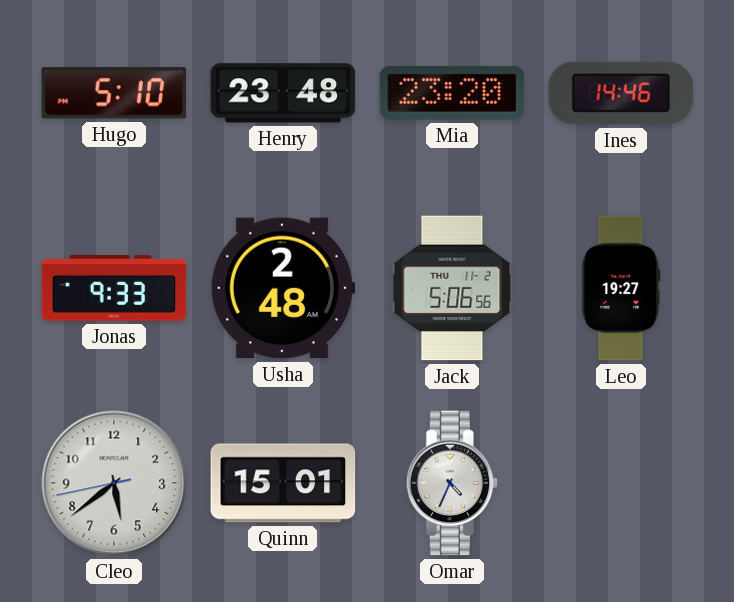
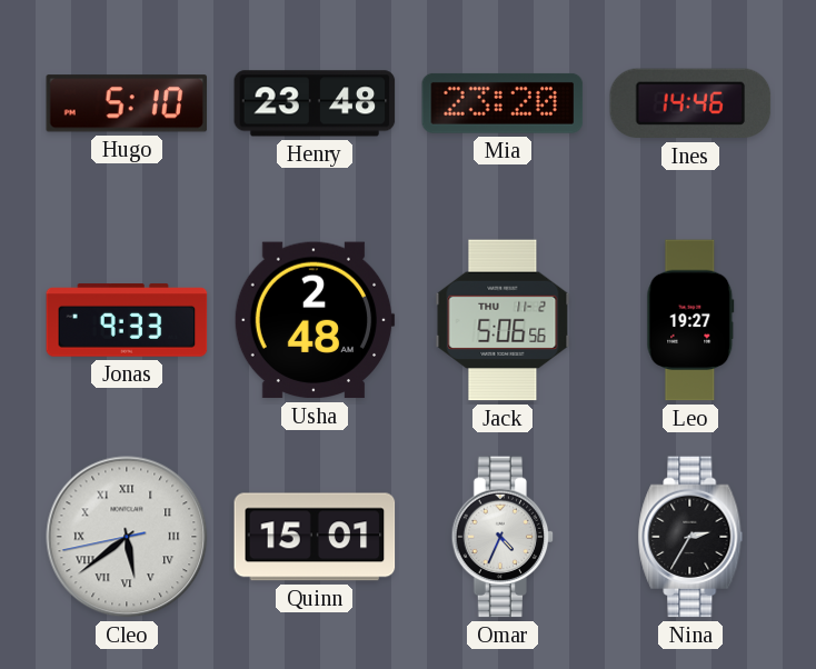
Cleo numerals: Arabic -> Roman
Nina: none -> 2:35
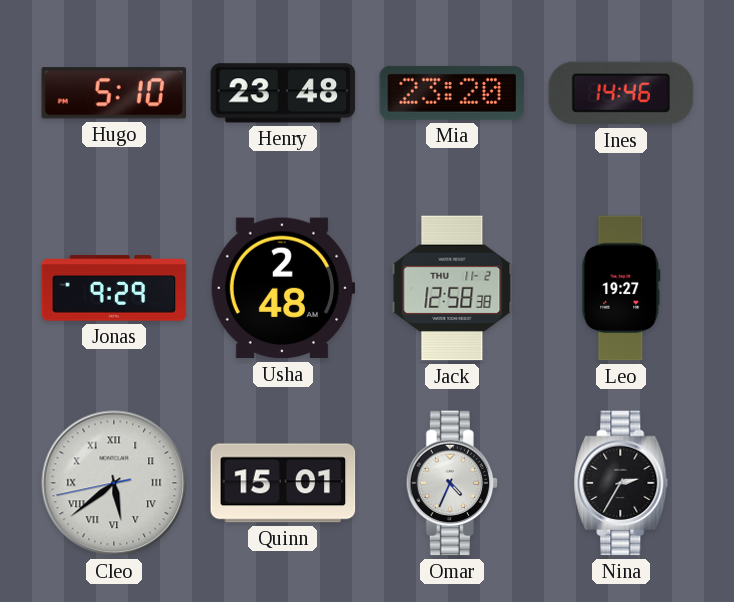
Jonas: 9:33 -> 9:29
Jack: 5:06 -> 12:58
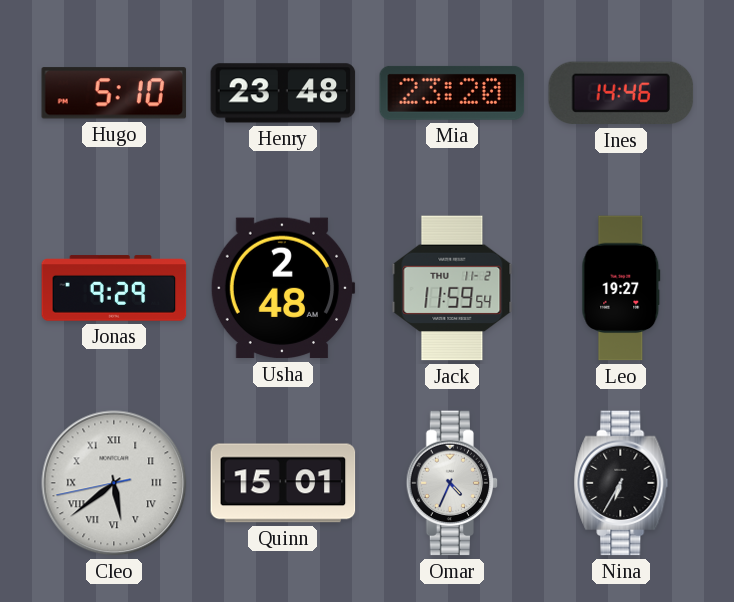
Jack: 12:58 -> 11:59
Nina: 2:35 -> 6:35
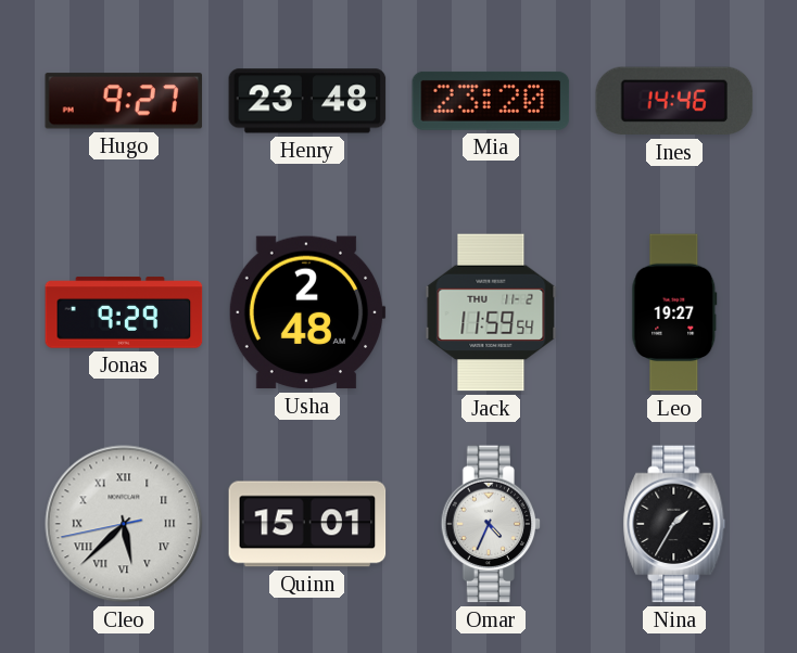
Hugo: 5:10 -> 9:27
Cleo: 5:38 -> 5:37
Nina: 6:35 -> 1:35
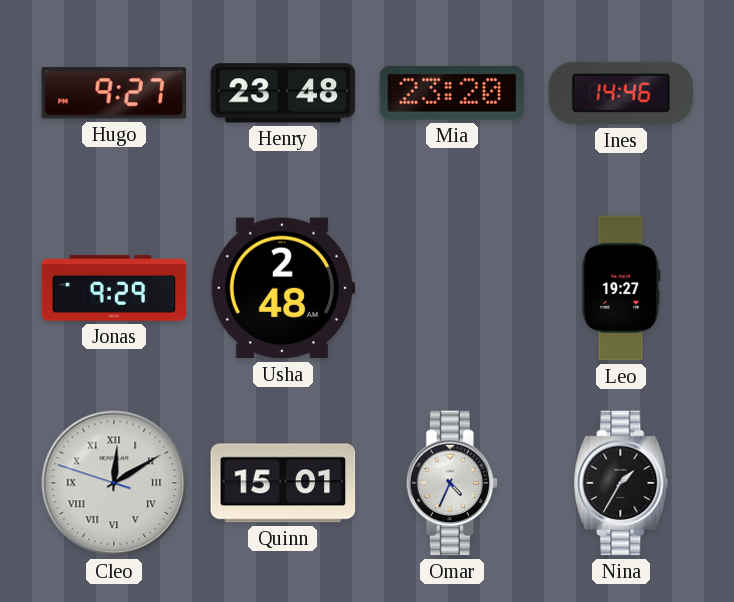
Jack: 11:59 -> none
Cleo: 5:37 -> 12:09
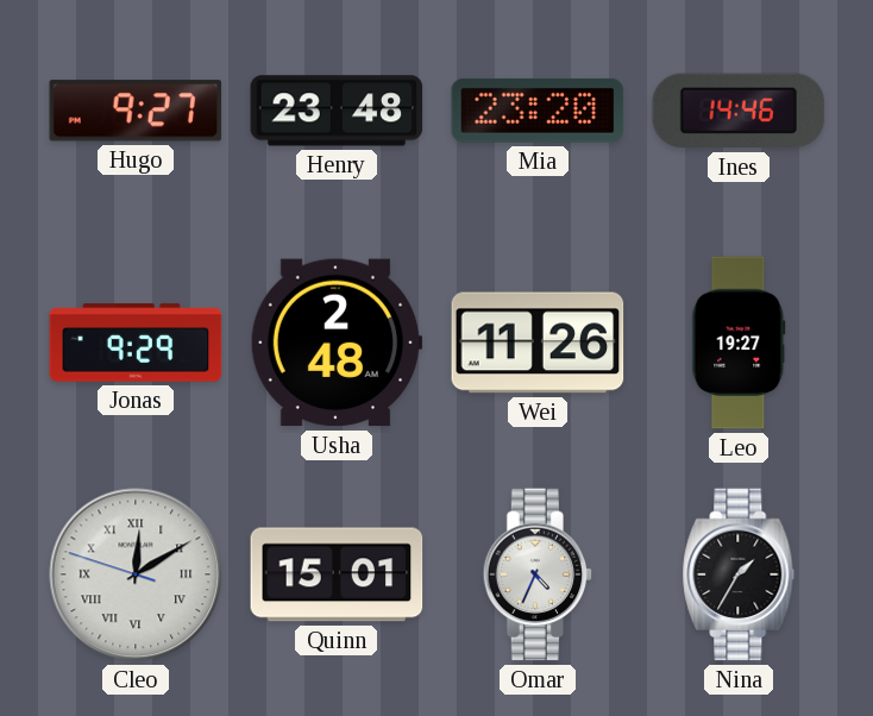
Wei: none -> 11:26
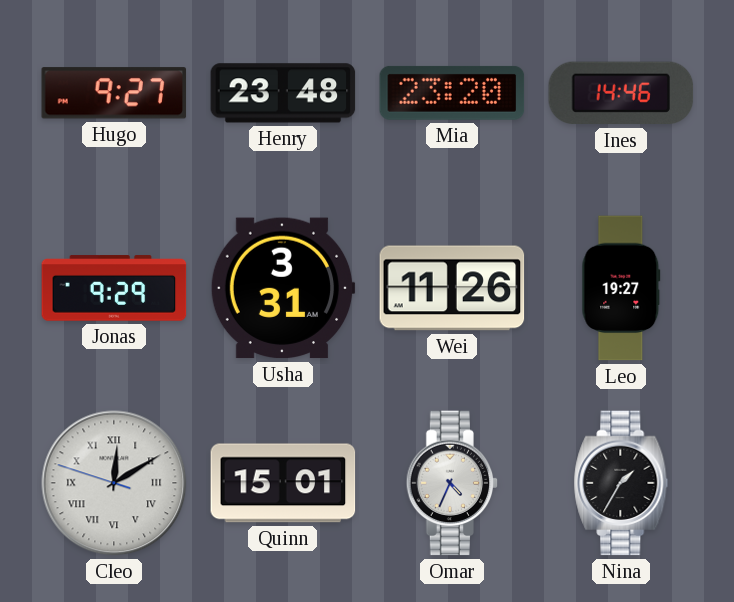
Usha: 2:48 -> 3:31
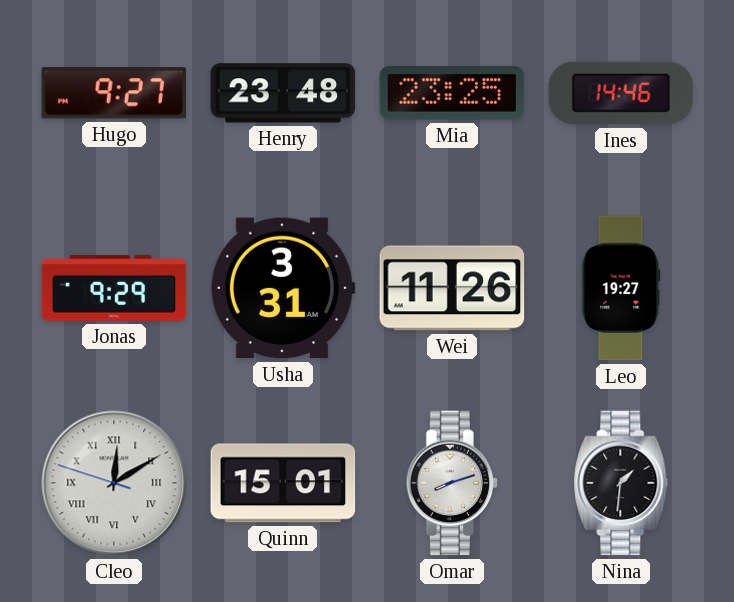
Mia: 23:20 -> 23:25
Omar: 4:34 -> 8:12
Nina: 1:35 -> 1:31
